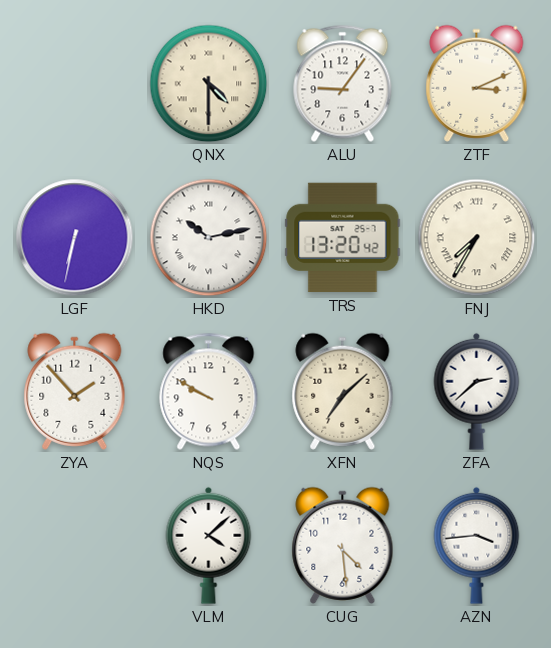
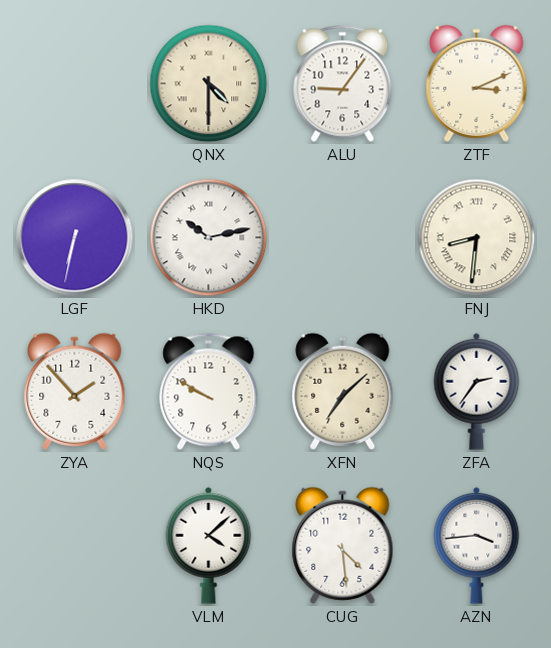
TRS: 13:20 -> none
FNJ: 7:35 -> 8:31
ZFA: 2:38 -> 2:36
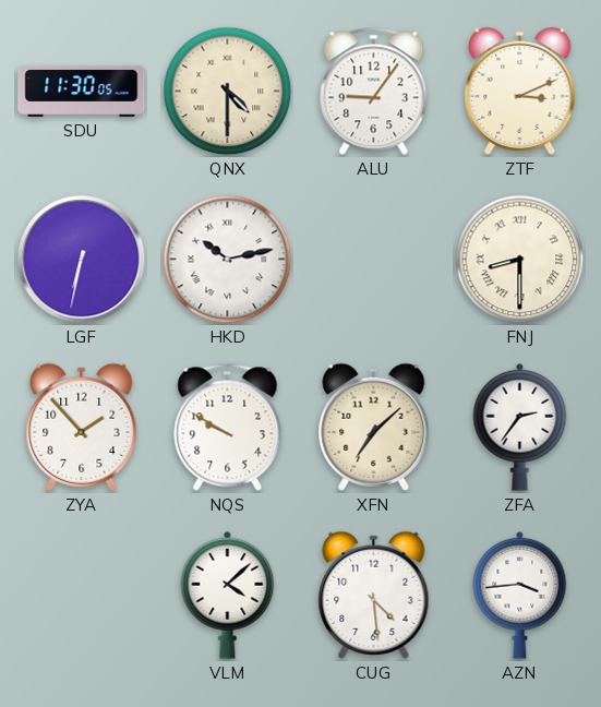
SDU: none -> 11:30
FNJ: 8:31 -> 8:30
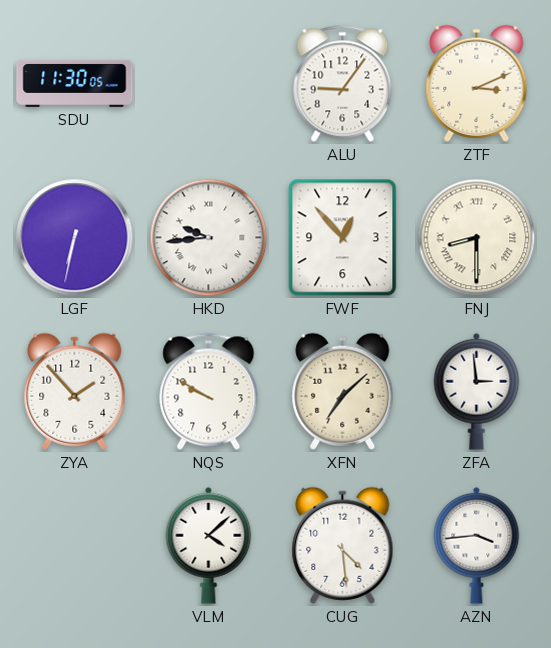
QNX: 4:30 -> none
HKD: 10:13 -> 9:44
FWF: none -> 12:53
ZFA: 2:36 -> 2:59
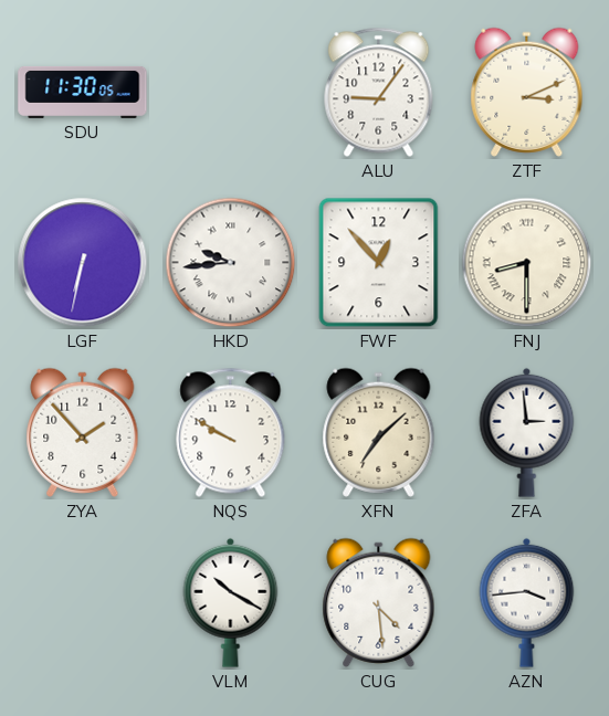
VLM: 4:08 -> 10:20
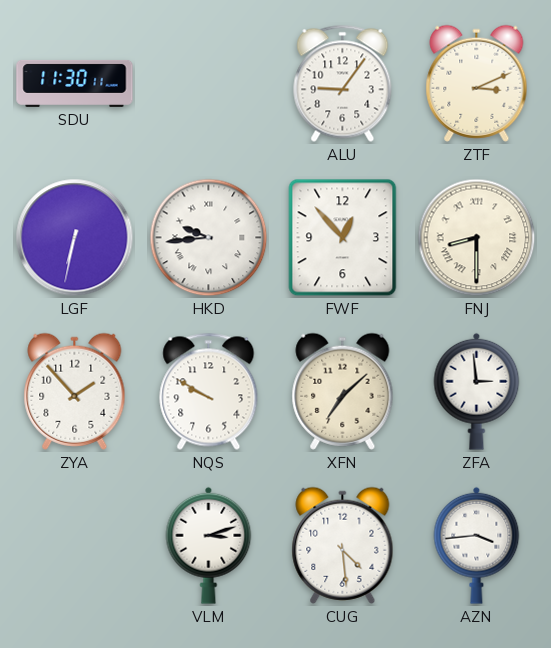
SDU: 11:30:05 -> 11:30:11
VLM: 10:20 -> 3:12
